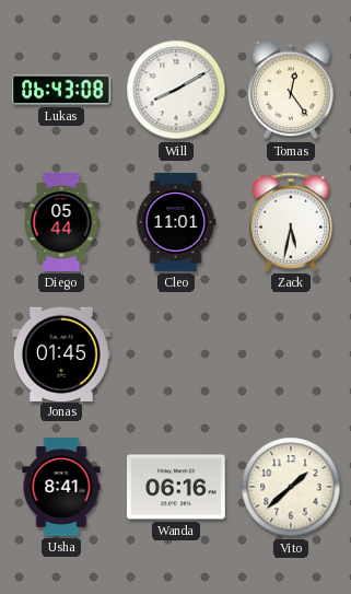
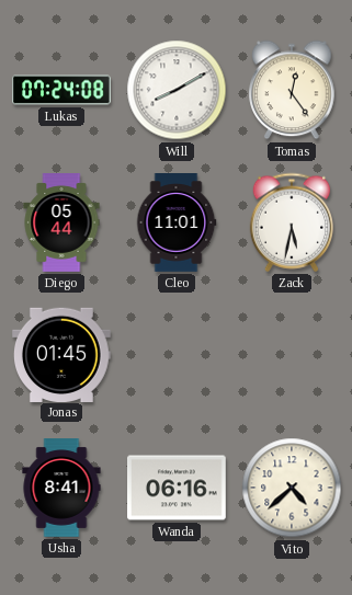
Lukas: 06:43 -> 07:24
Vito: 1:38 -> 4:38
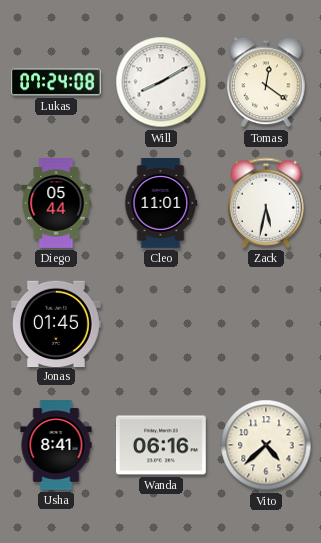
Tomas: 12:24 -> 12:21
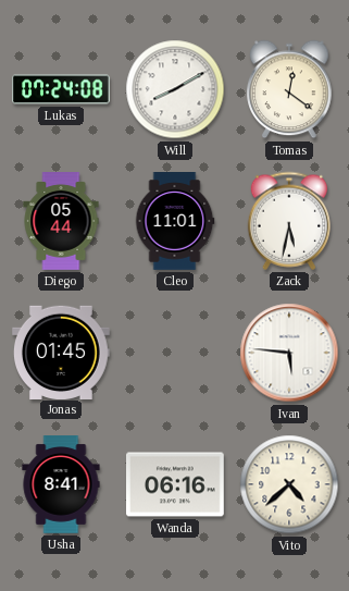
Ivan: none -> 5:46
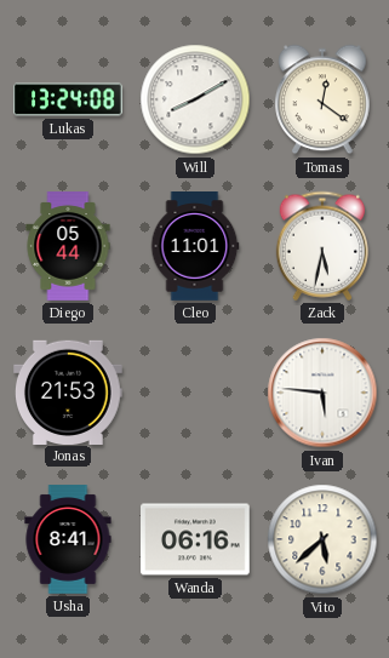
Lukas: 07:24 -> 13:24
Jonas: 01:45 -> 21:53
Vito: 4:38 -> 5:38
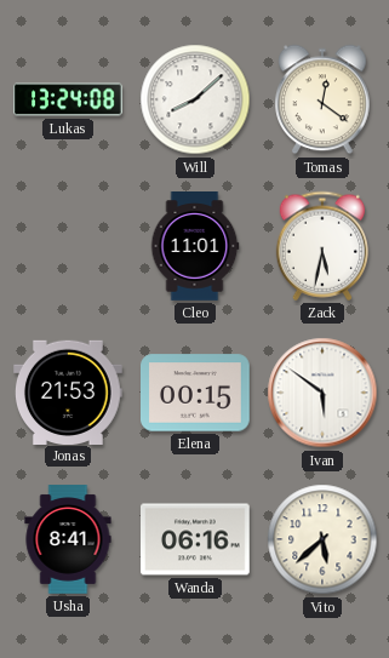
Will: 8:10 -> 8:08
Diego: 05:44 -> none
Elena: none -> 00:15
Ivan: 5:46 -> 5:51
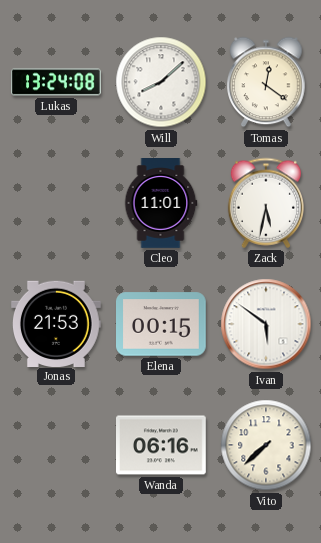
Usha: 8:41 -> none
Vito: 5:38 -> 7:38
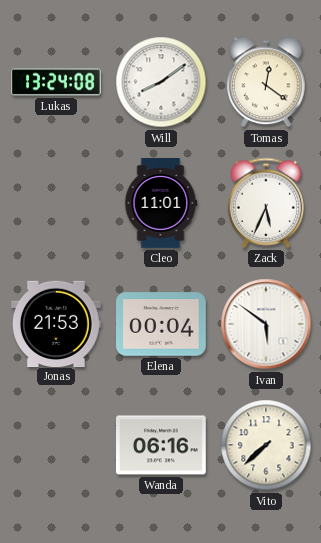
Will: 8:08 -> 8:09
Zack: 5:32 -> 5:34
Elena: 00:15 -> 00:04
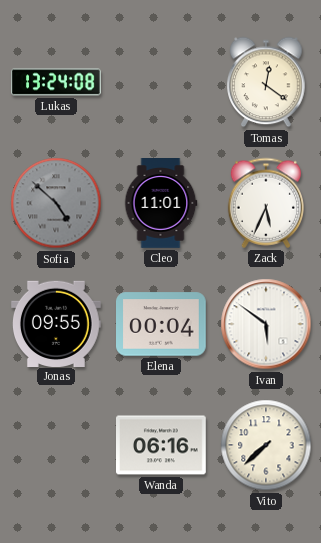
Will: 8:09 -> none
Sofia: none -> 4:52
Jonas: 21:53 -> 09:55
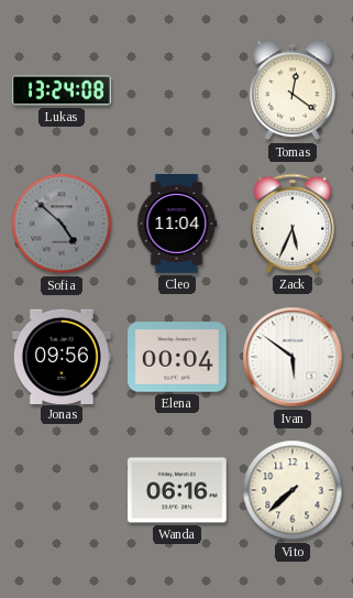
Cleo: 11:01 -> 11:04
Jonas: 09:55 -> 09:56
